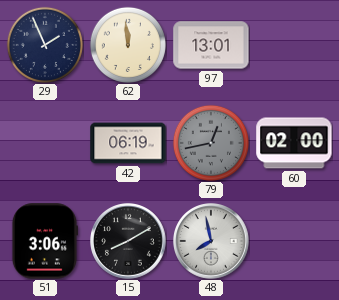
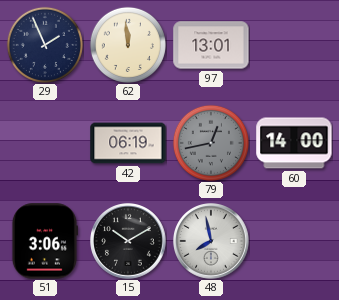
60: 02:00 -> 14:00
15: 8:10 -> 10:10
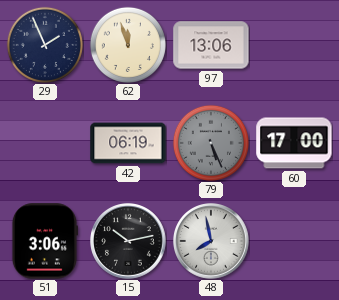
62: 11:59 -> 11:57
97: 13:01 -> 13:06
79: 12:43 -> 5:26
60: 14:00 -> 17:00
15: 10:10 -> 10:13
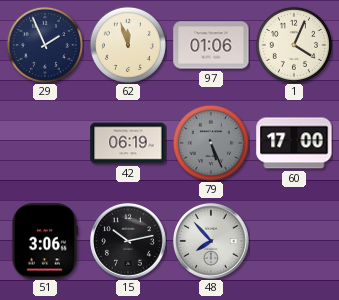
97: 13:06 -> 01:06
1: none -> 4:04
48: 7:58 -> 7:53
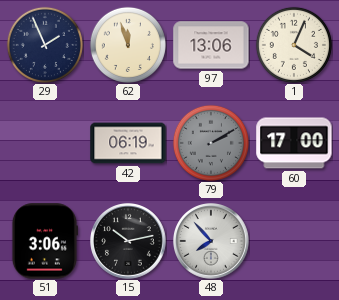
97: 01:06 -> 13:06
79: 5:26 -> 2:10
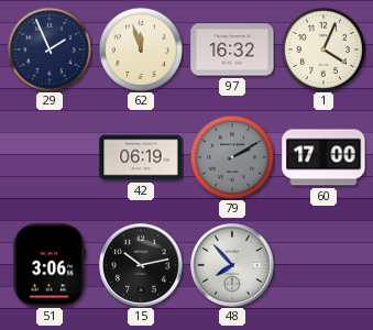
97: 13:06 -> 16:32
